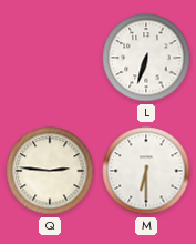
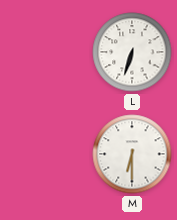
Q: 2:46 -> none
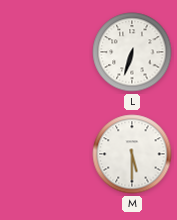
M: 6:30 -> 5:30
